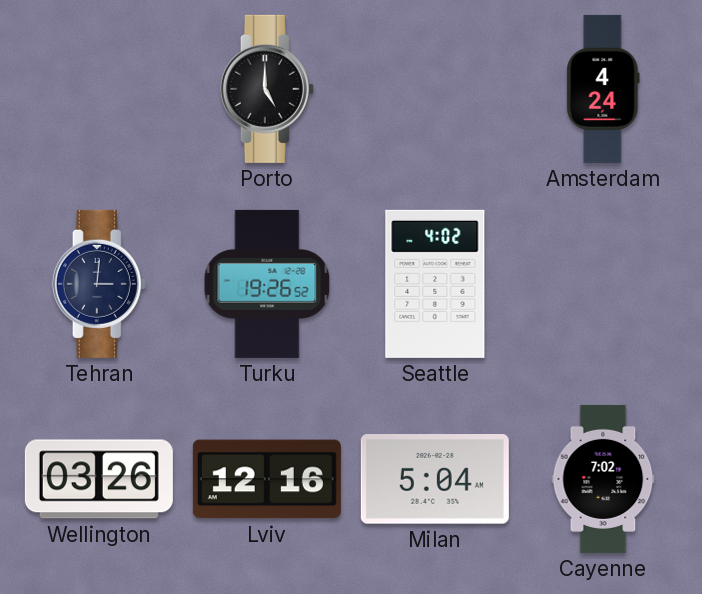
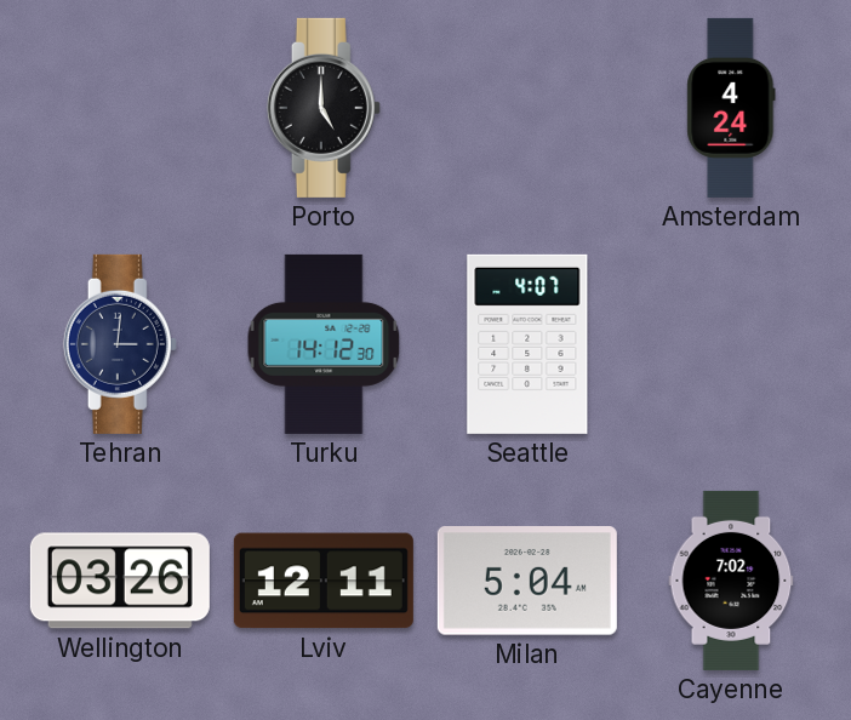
Turku: 19:26 -> 14:12
Seattle: 4:02 -> 4:07
Lviv: 12:16 -> 12:11
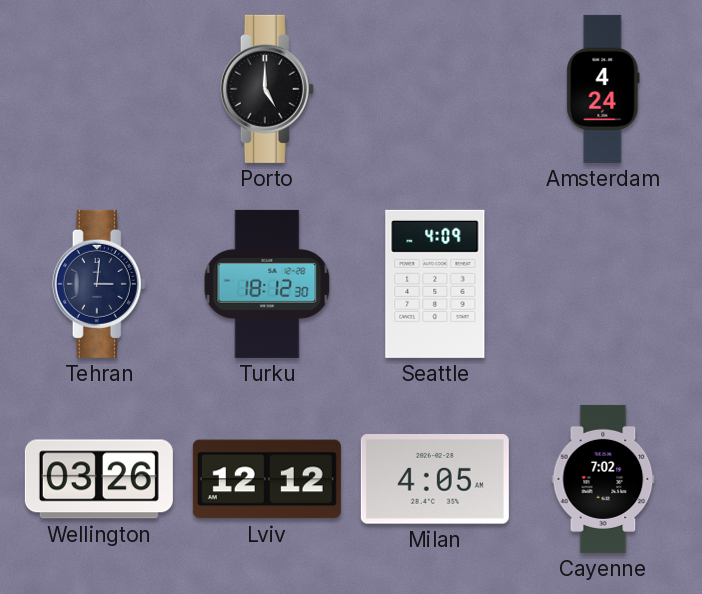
Turku: 14:12 -> 18:12
Seattle: 4:07 -> 4:09
Lviv: 12:11 -> 12:12
Milan: 5:04 -> 4:05
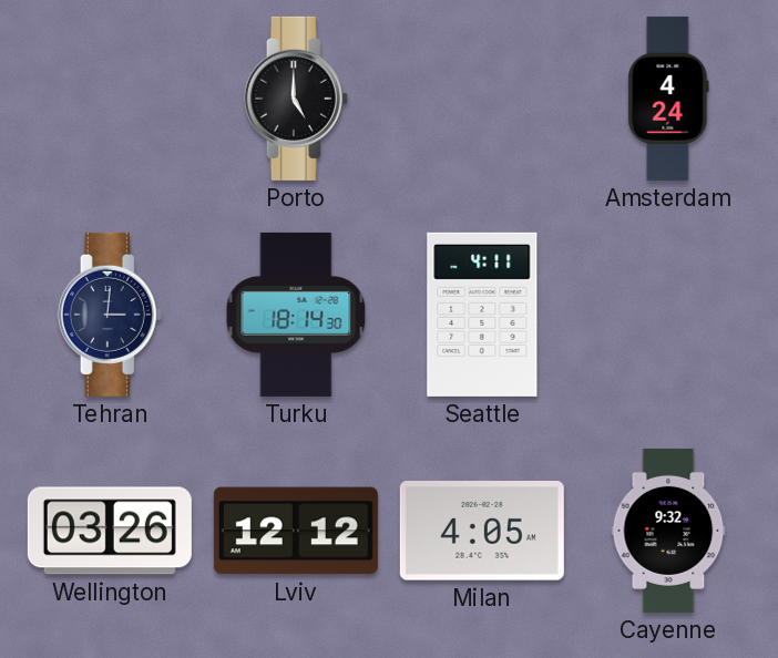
Turku: 18:12 -> 18:14
Seattle: 4:09 -> 4:11
Cayenne: 7:02 -> 9:32
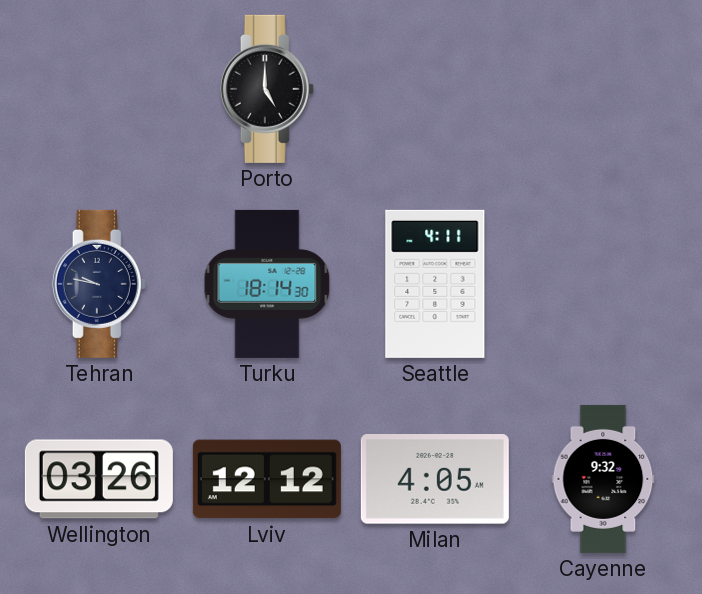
Amsterdam: 4:24 -> none
Tehran: 3:01 -> 9:47
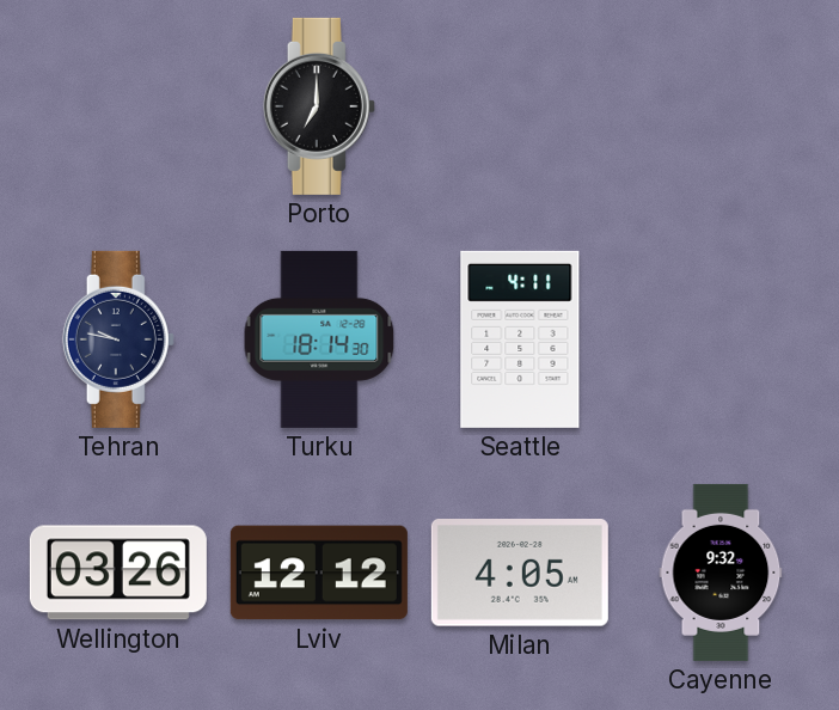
Porto: 5:00 -> 7:00
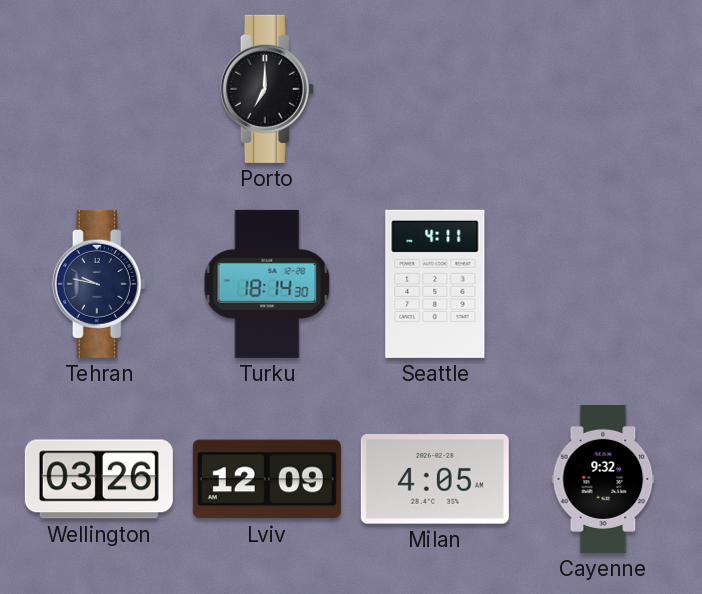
Lviv: 12:12 -> 12:09
